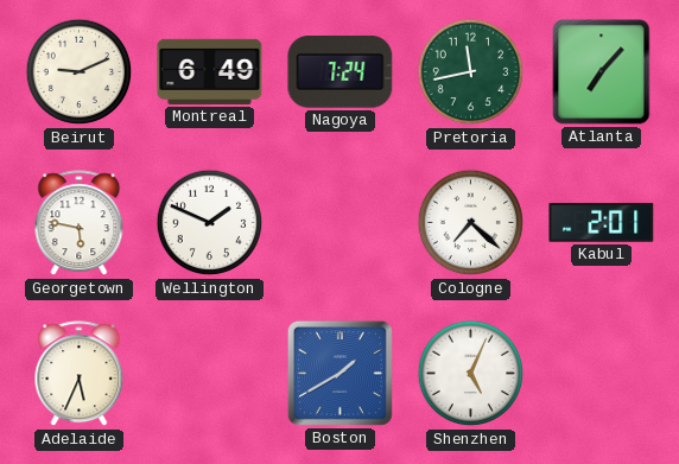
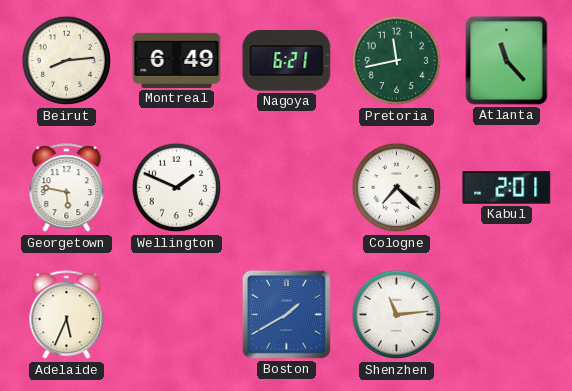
Beirut: 9:11 -> 8:14
Nagoya: 7:24 -> 6:21
Atlanta: 7:07 -> 11:23
Shenzhen: 5:04 -> 11:14
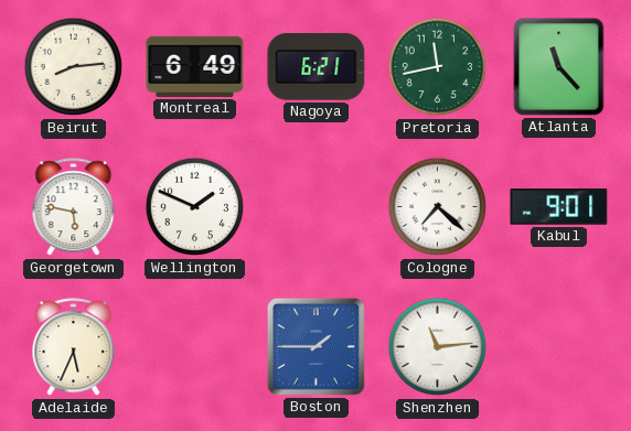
Kabul: 2:01 -> 9:01
Boston: 1:40 -> 1:45
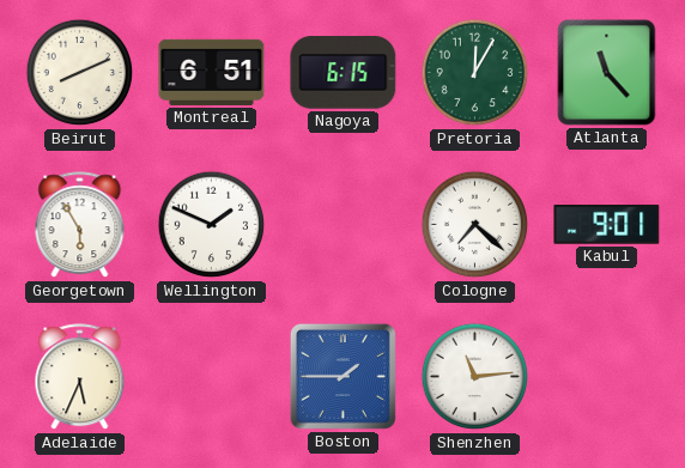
Beirut: 8:14 -> 8:11
Montreal: 6:49 -> 6:51
Nagoya: 6:21 -> 6:15
Pretoria: 11:43 -> 12:05
Georgetown: 5:47 -> 5:55
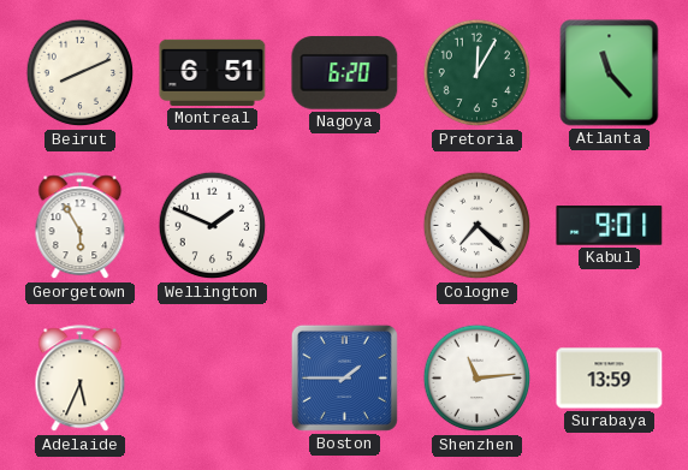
Nagoya: 6:15 -> 6:20
Surabaya: none -> 13:59
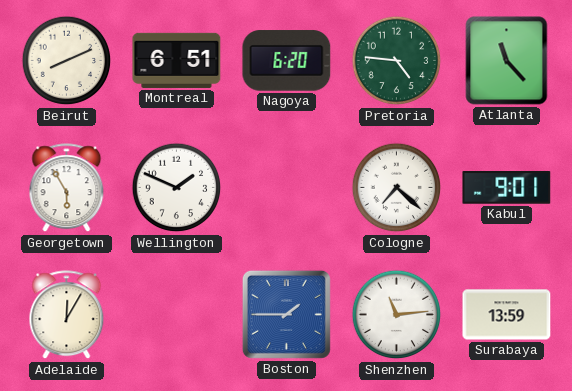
Pretoria: 12:05 -> 4:46
Adelaide: 5:34 -> 12:05
